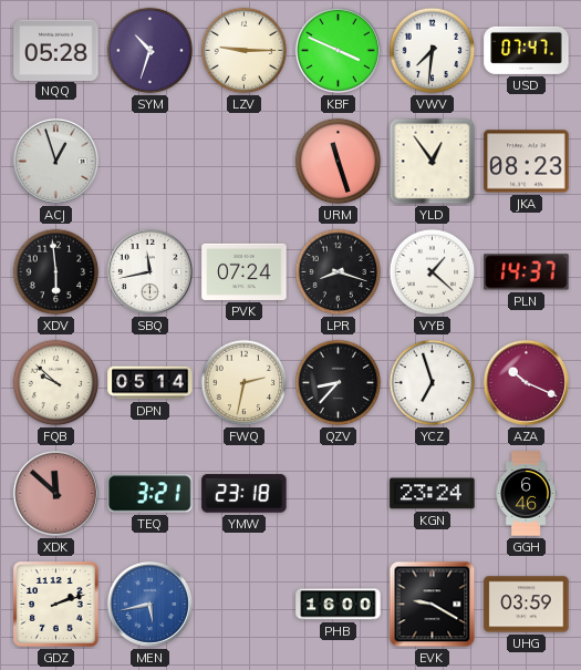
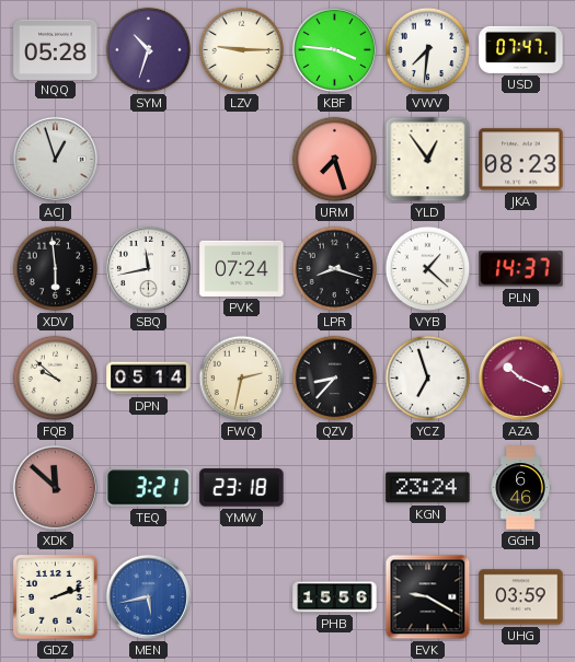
KBF: 3:49 -> 3:46
URM: 11:27 -> 7:27
PHB: 16:00 -> 15:56
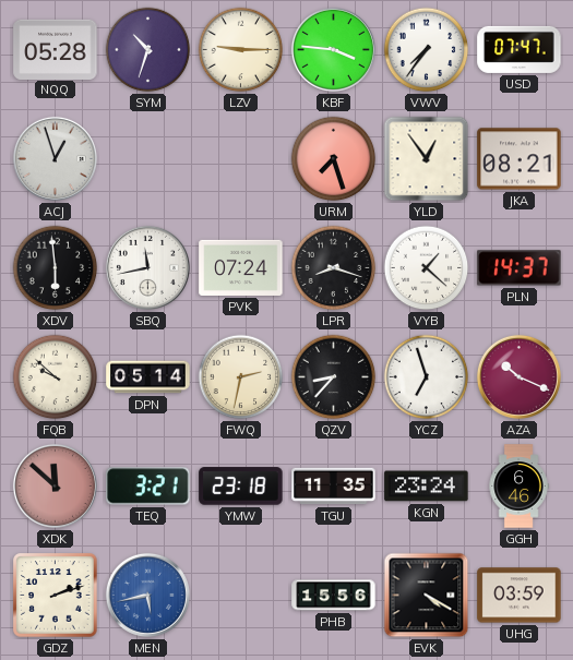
VWV: 7:31 -> 7:36
JKA: 08:23 -> 08:21
TGU: none -> 11:35
EVK: 9:20 -> 4:20
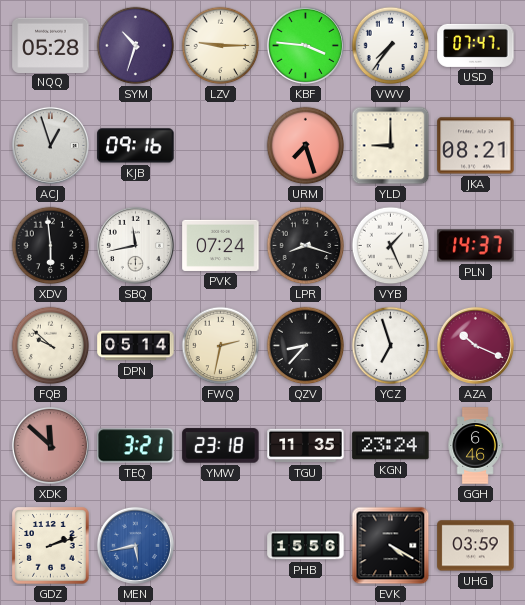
KJB: none -> 09:16
YLD: 12:54 -> 9:00
VYB: 1:22 -> 1:26
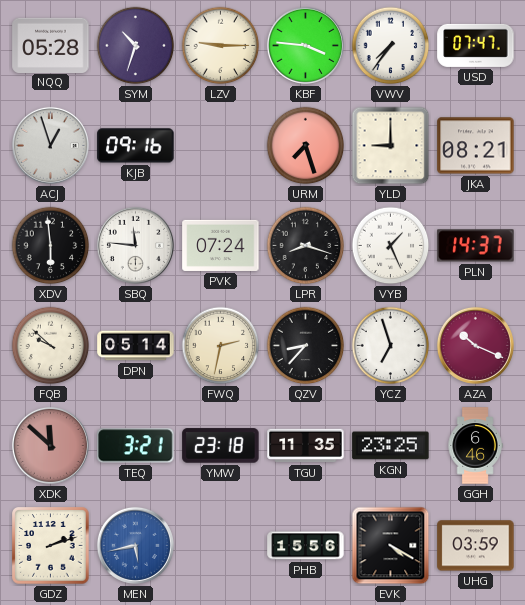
SBQ: 11:43 -> 11:46
KGN: 23:24 -> 23:25
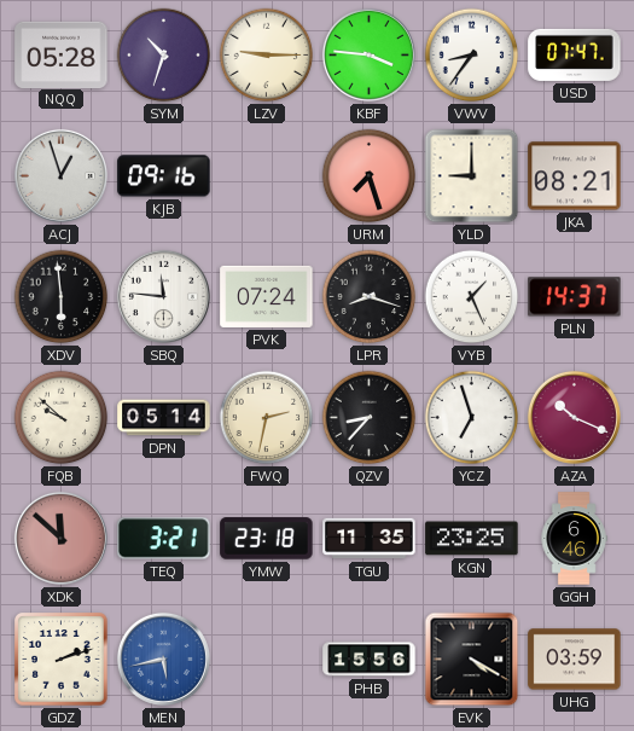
VWV: 7:36 -> 8:36
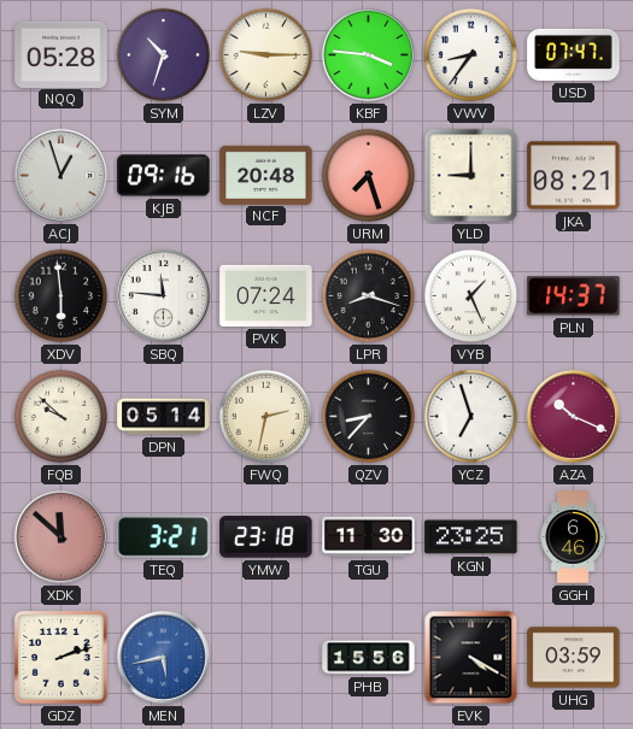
NCF: none -> 20:48
TGU: 11:35 -> 11:30
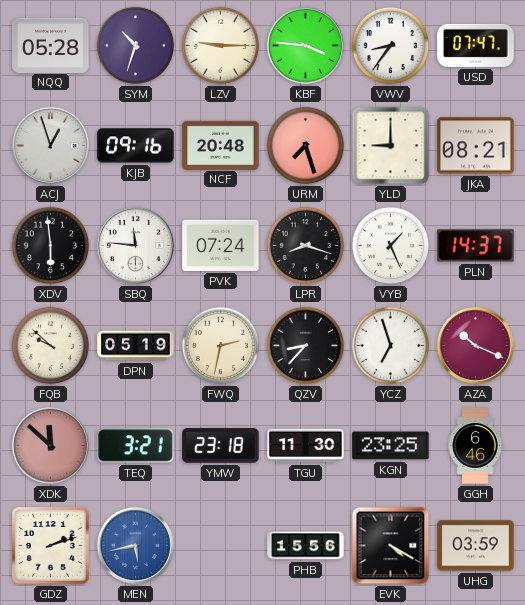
DPN: 05:14 -> 05:19
